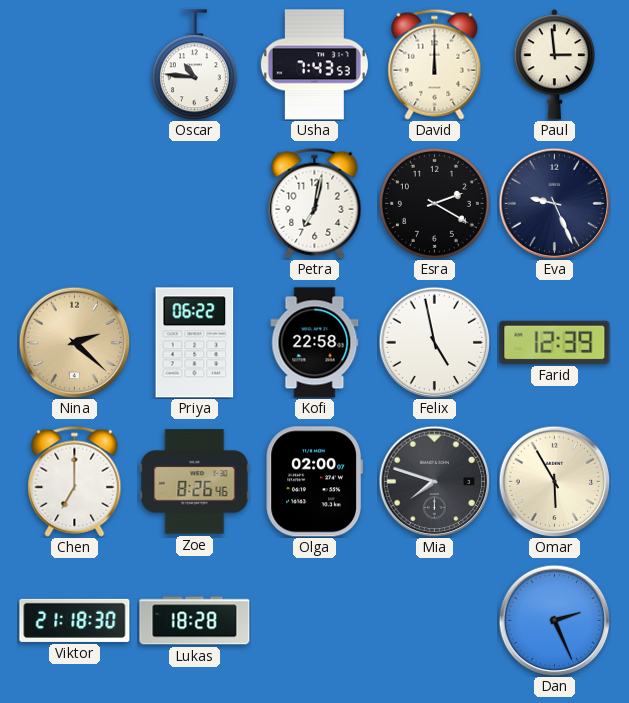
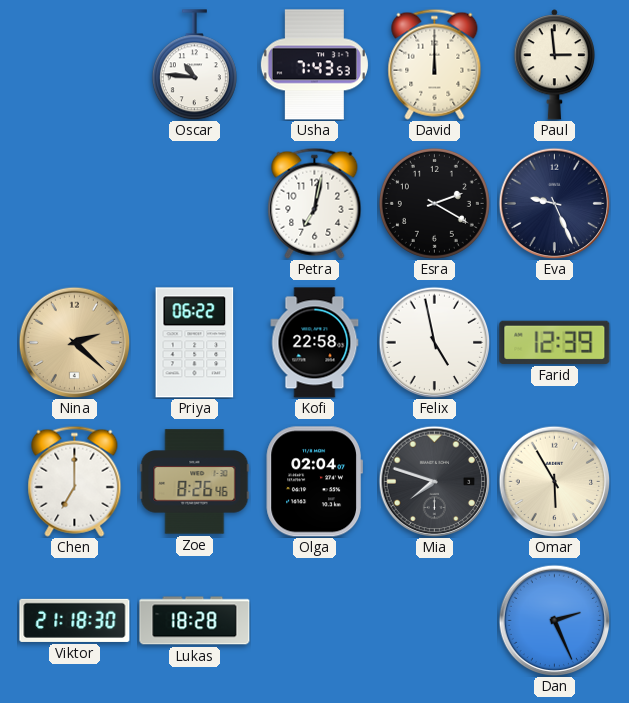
Olga: 02:00 -> 02:04
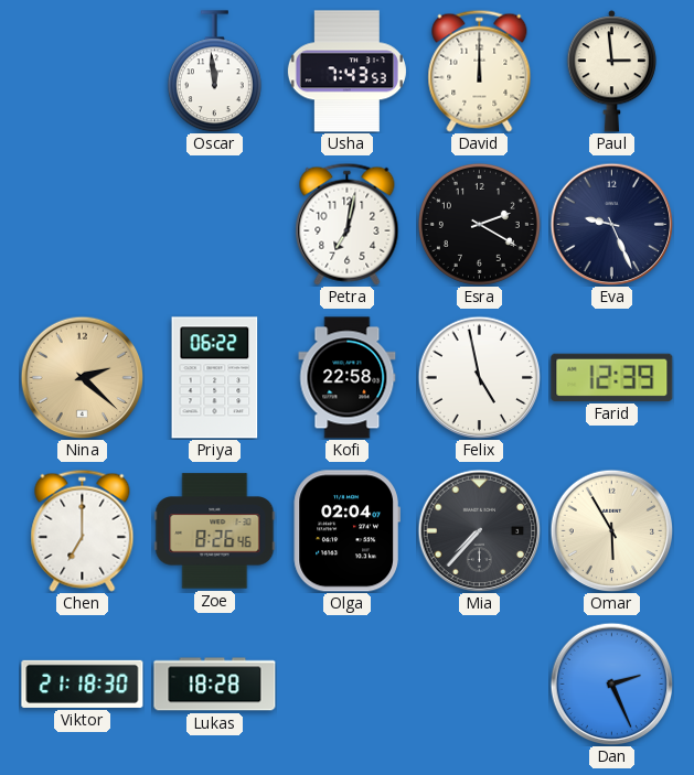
Oscar: 10:46 -> 11:59
Mia: 7:48 -> 7:37
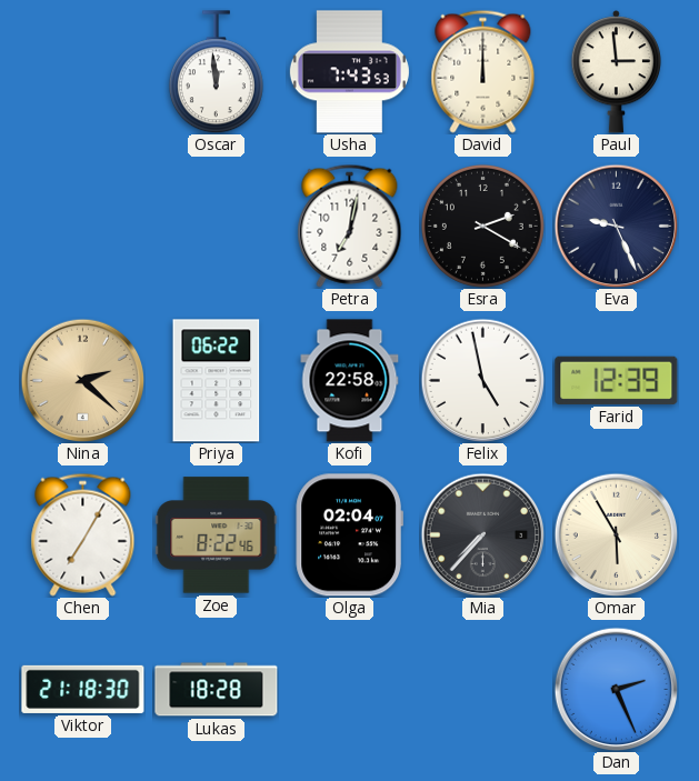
Chen: 7:00 -> 7:05
Zoe: 8:26 -> 8:22
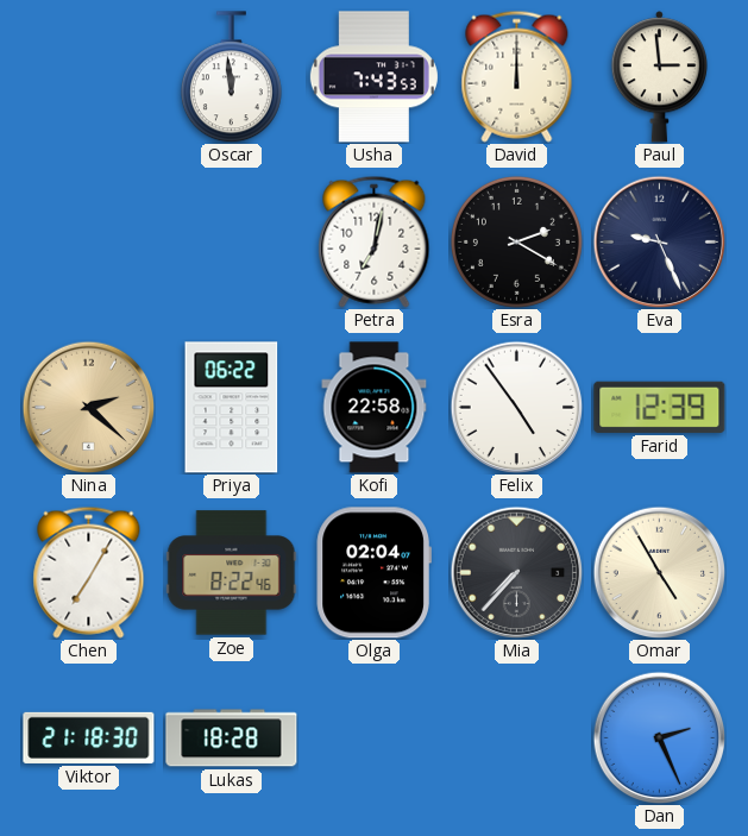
Felix: 4:58 -> 4:54
Omar: 5:55 -> 4:55
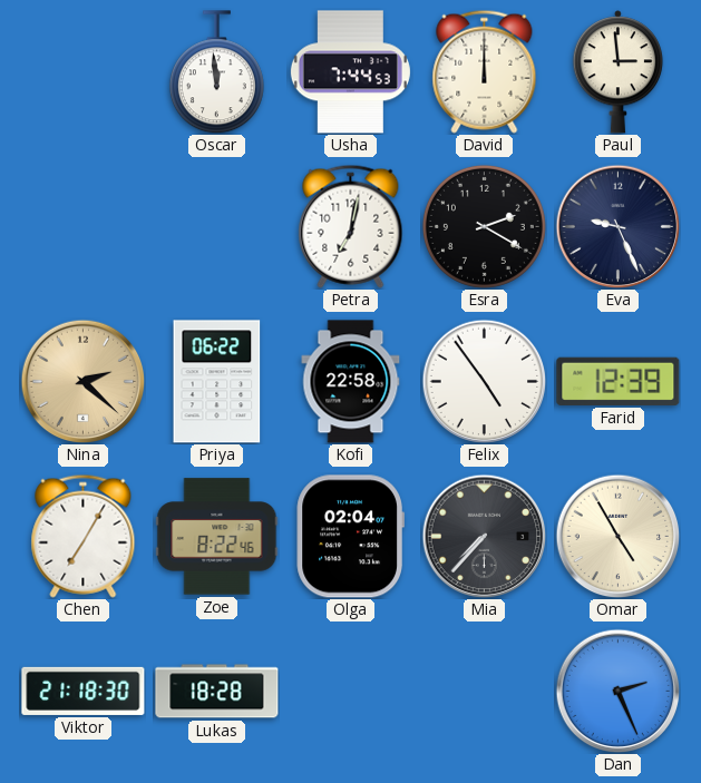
Usha: 7:43 -> 7:44
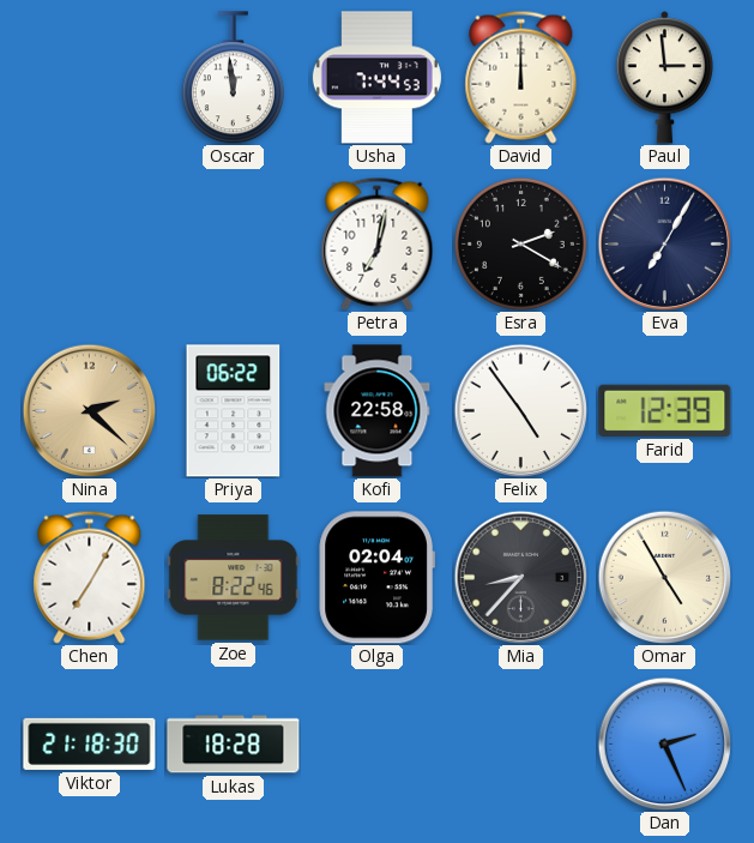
Eva: 9:26 -> 7:05
Mia: 7:37 -> 8:37
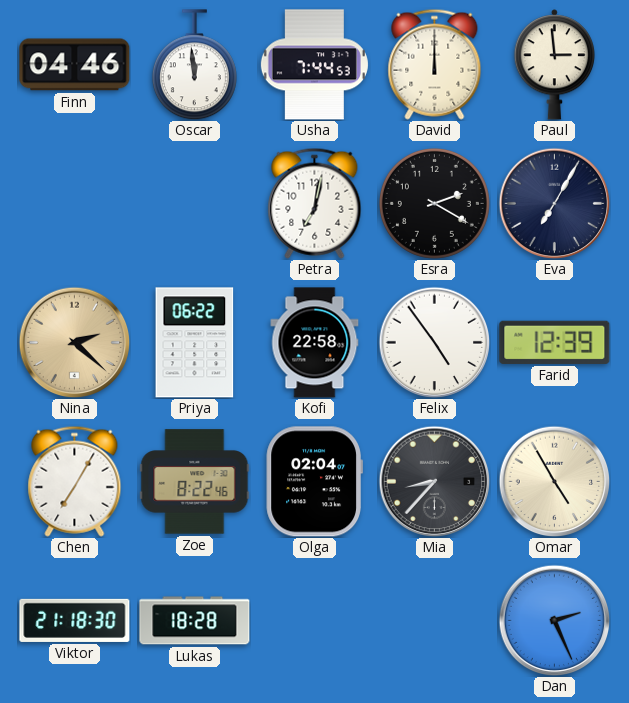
Finn: none -> 04:46
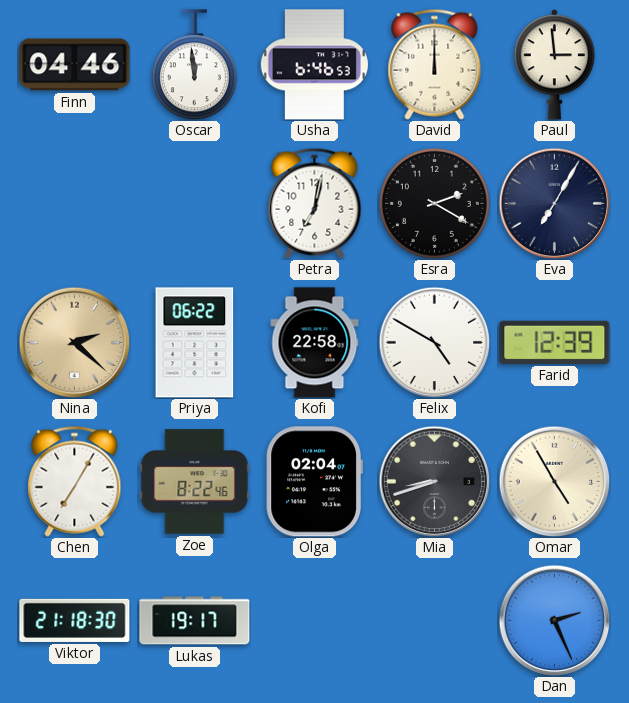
Usha: 7:44 -> 6:46
Felix: 4:54 -> 4:50
Mia: 8:37 -> 8:42
Lukas: 18:28 -> 19:17
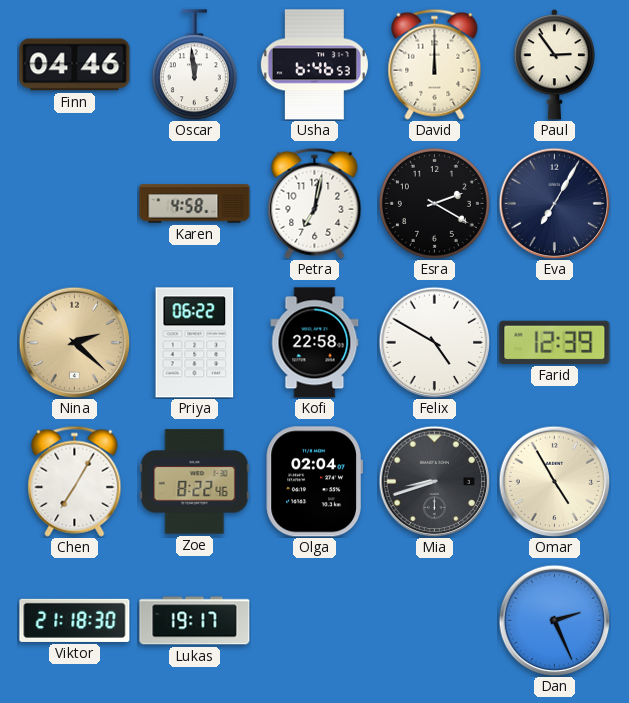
Paul: 2:59 -> 2:54
Karen: none -> 4:58
